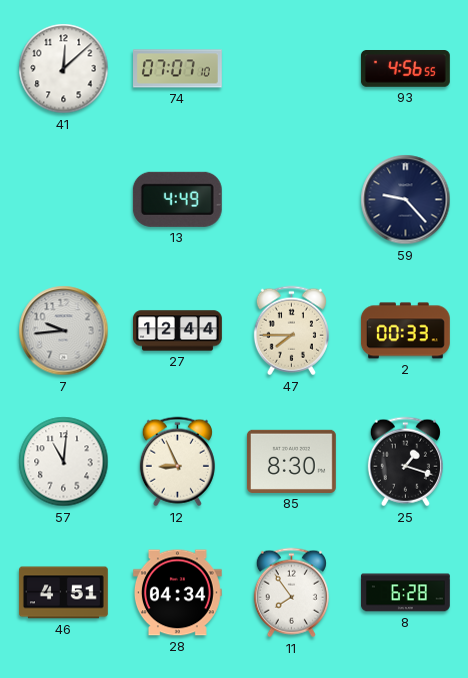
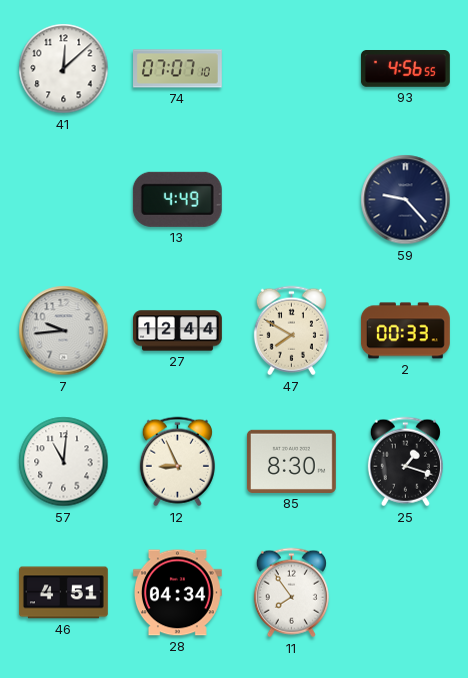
47: 7:45 -> 7:50
8: 6:28 -> none
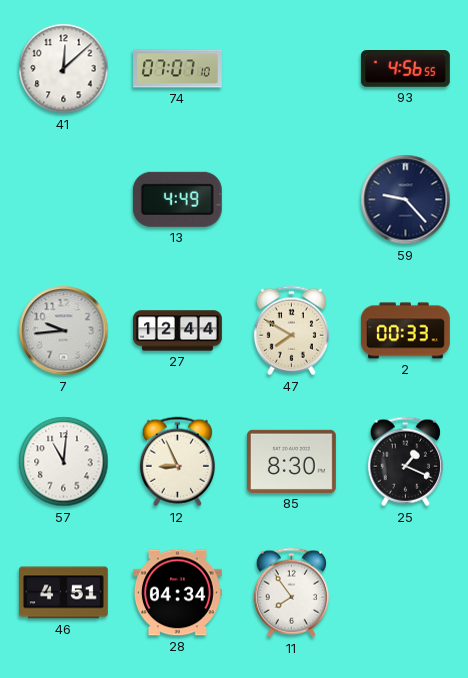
25: 1:18 -> 1:19
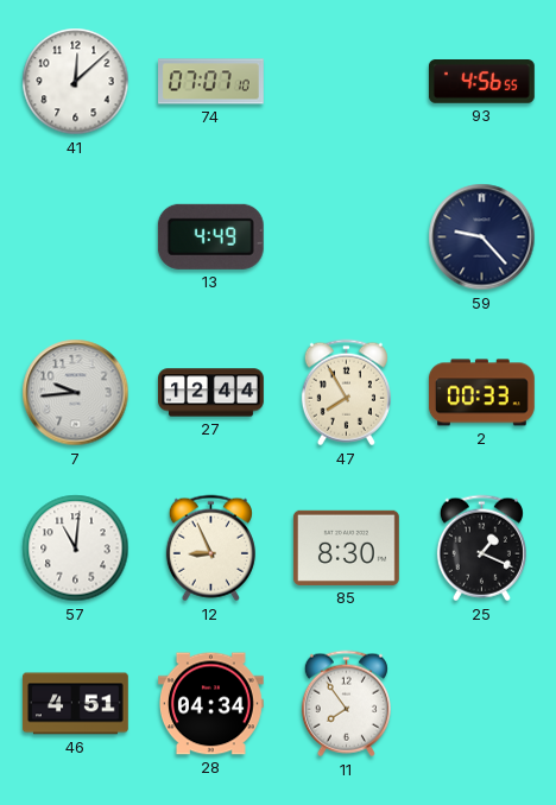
47: 7:50 -> 7:55
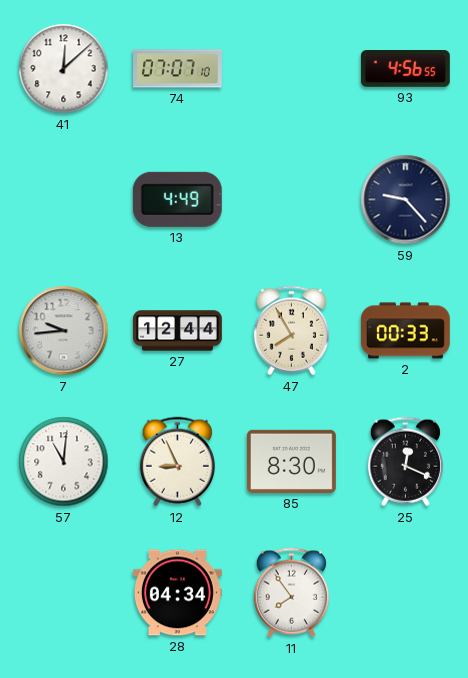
25: 1:19 -> 12:19
46: 4:51 -> none
